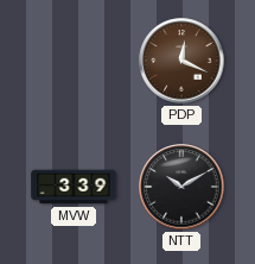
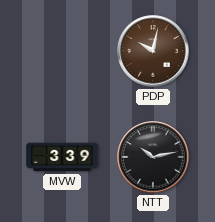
PDP: 12:19 -> 10:02
NTT: 10:10 -> 10:13
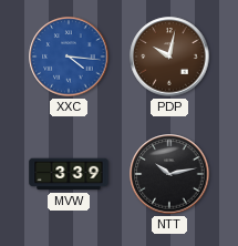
XXC: none -> 4:16
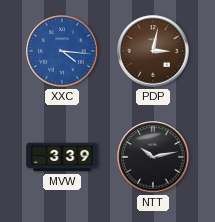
PDP: 10:02 -> 3:02
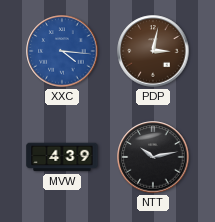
MVW: 3:39 -> 4:39
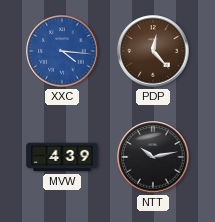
PDP: 3:02 -> 12:23
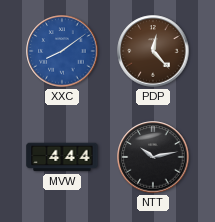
XXC: 4:16 -> 8:09
MVW: 4:39 -> 4:44
